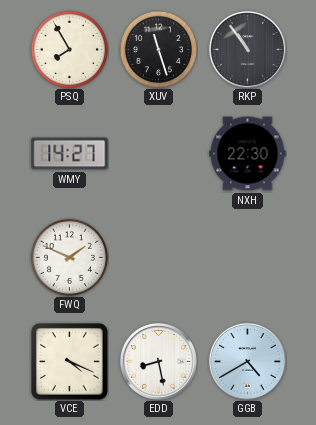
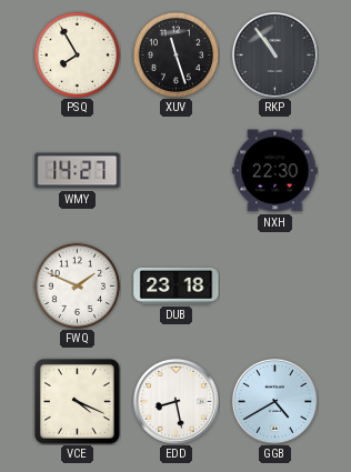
DUB: none -> 23:18
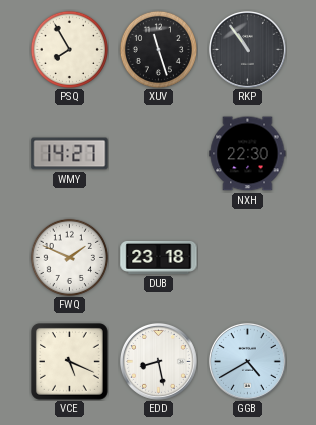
VCE: 4:19 -> 5:19
